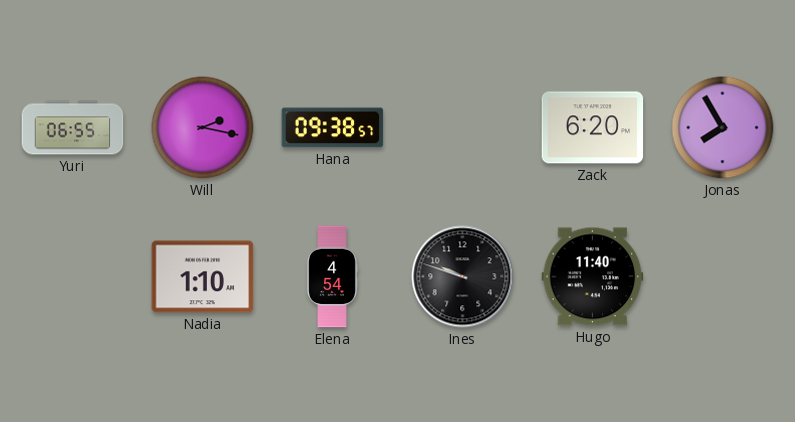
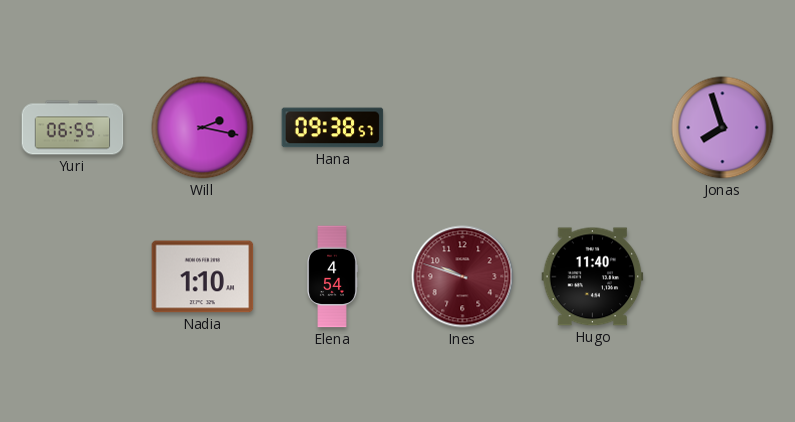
Zack: 6:20 -> none
Jonas: 7:55 -> 7:57
Ines dial: black -> burgundy
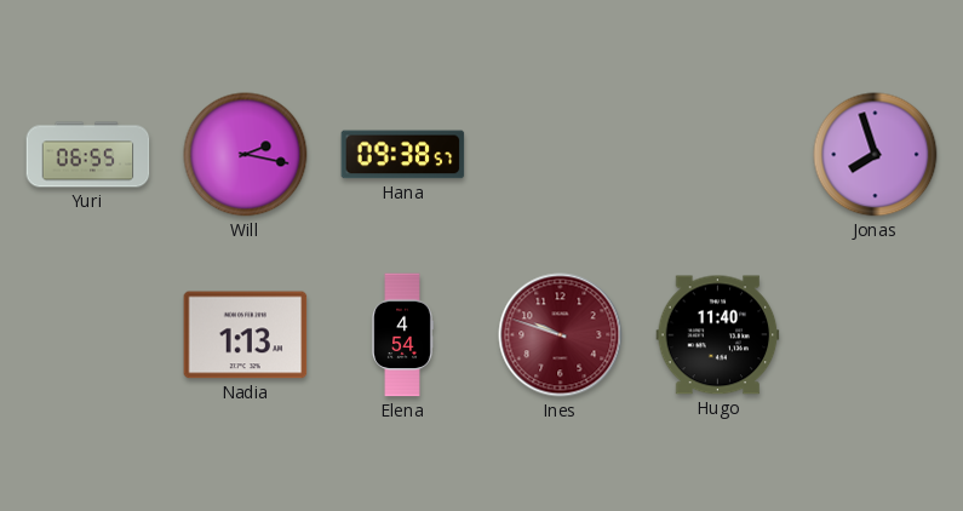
Nadia: 1:10 -> 1:13
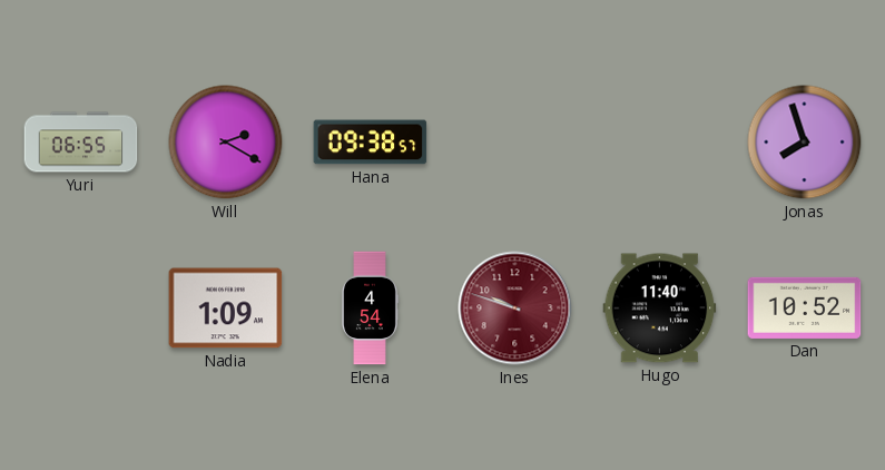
Will: 2:17 -> 2:20
Nadia: 1:13 -> 1:09
Dan: none -> 10:52
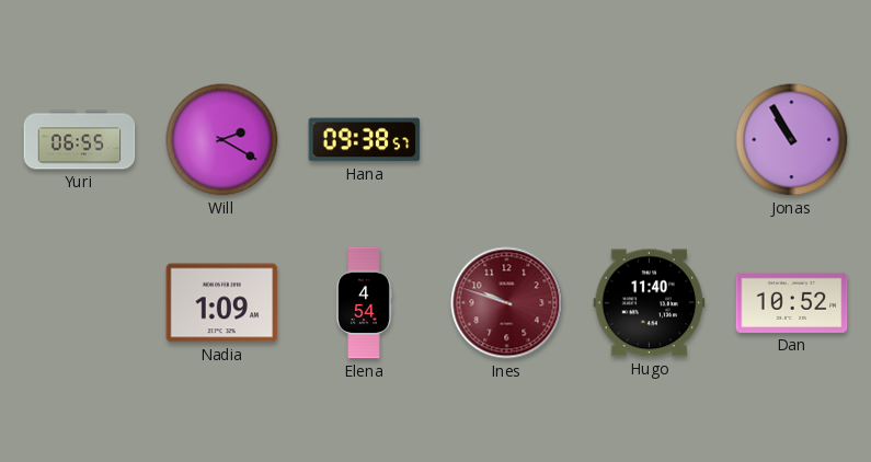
Jonas: 7:57 -> 10:55
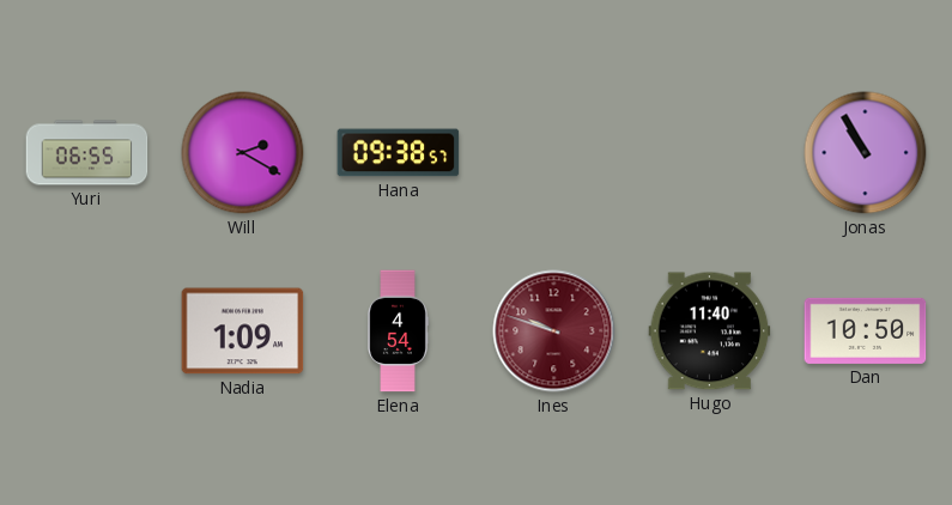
Dan: 10:52 -> 10:50
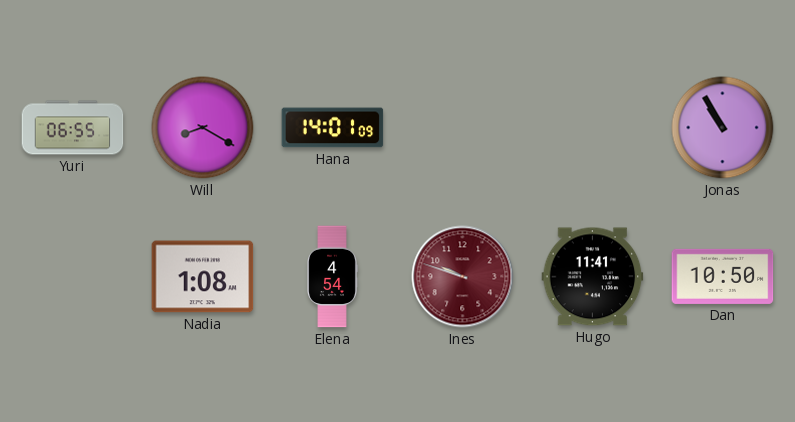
Will: 2:20 -> 8:20
Hana: 09:38 -> 14:01
Nadia: 1:09 -> 1:08
Hugo: 11:40 -> 11:41
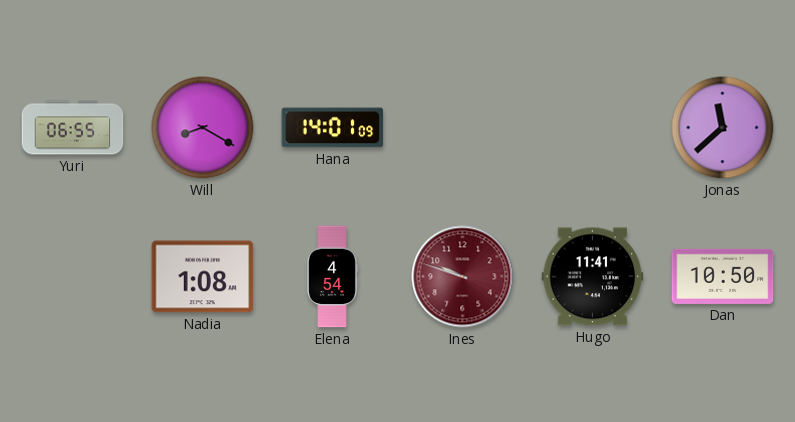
Jonas: 10:55 -> 11:38
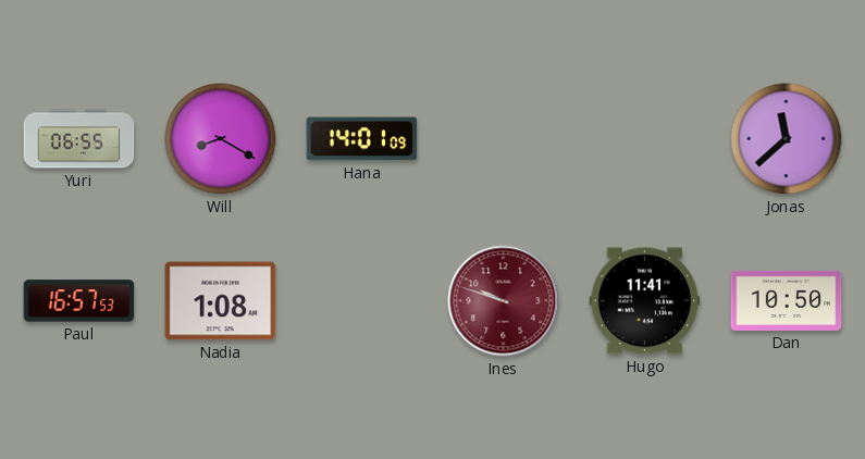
Paul: none -> 16:57
Elena: 4:54 -> none
